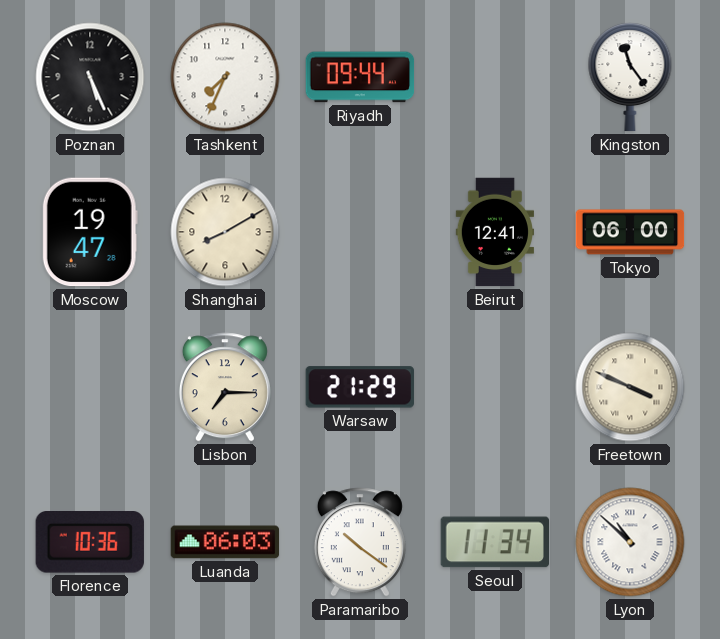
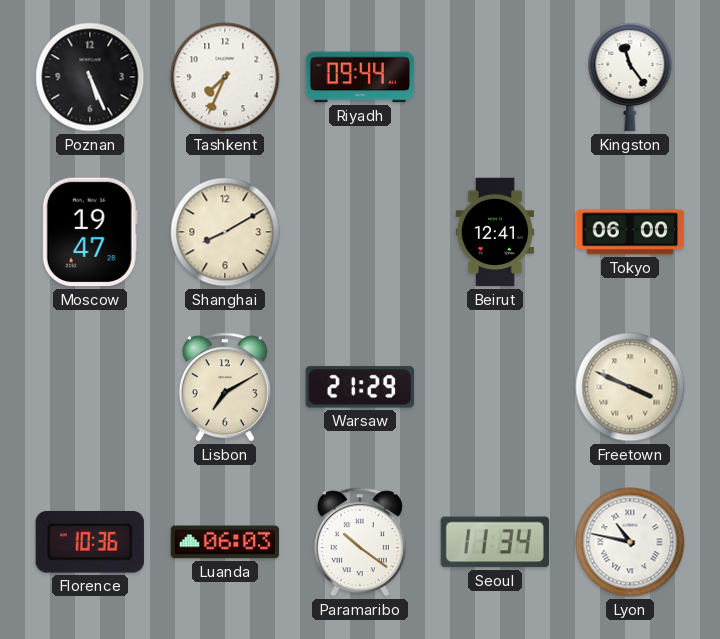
Lisbon: 7:15 -> 7:10
Lyon: 10:52 -> 10:47
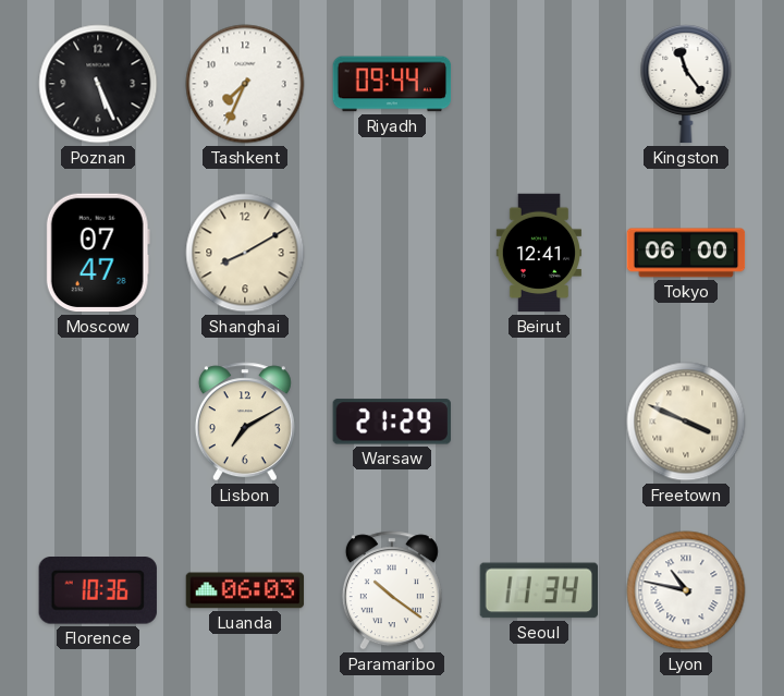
Moscow: 19:47 -> 07:47
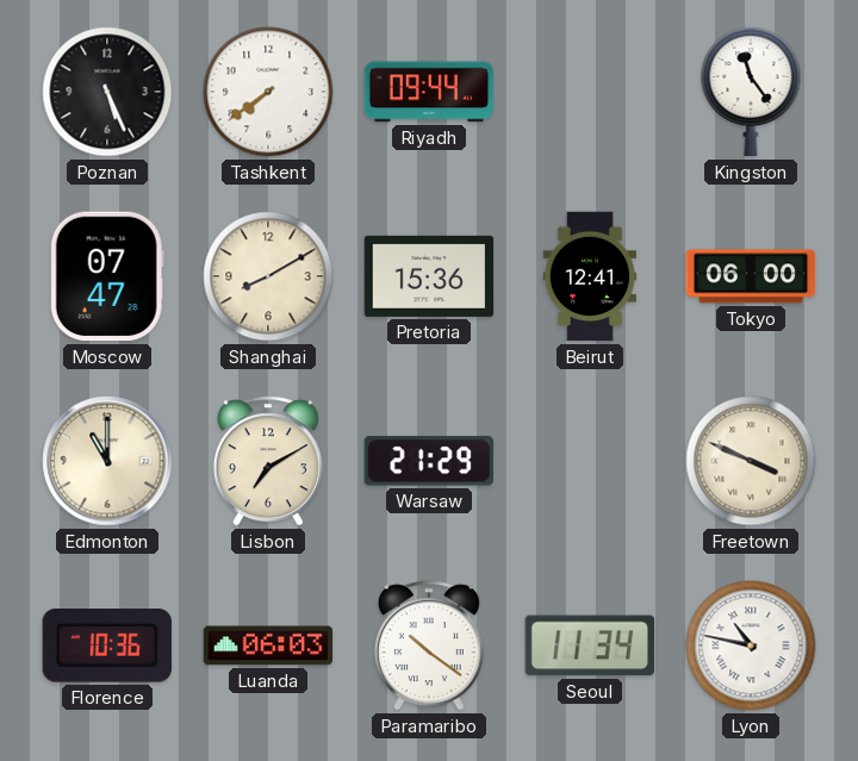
Tashkent: 7:34 -> 7:39
Pretoria: none -> 15:36
Edmonton: none -> 11:00
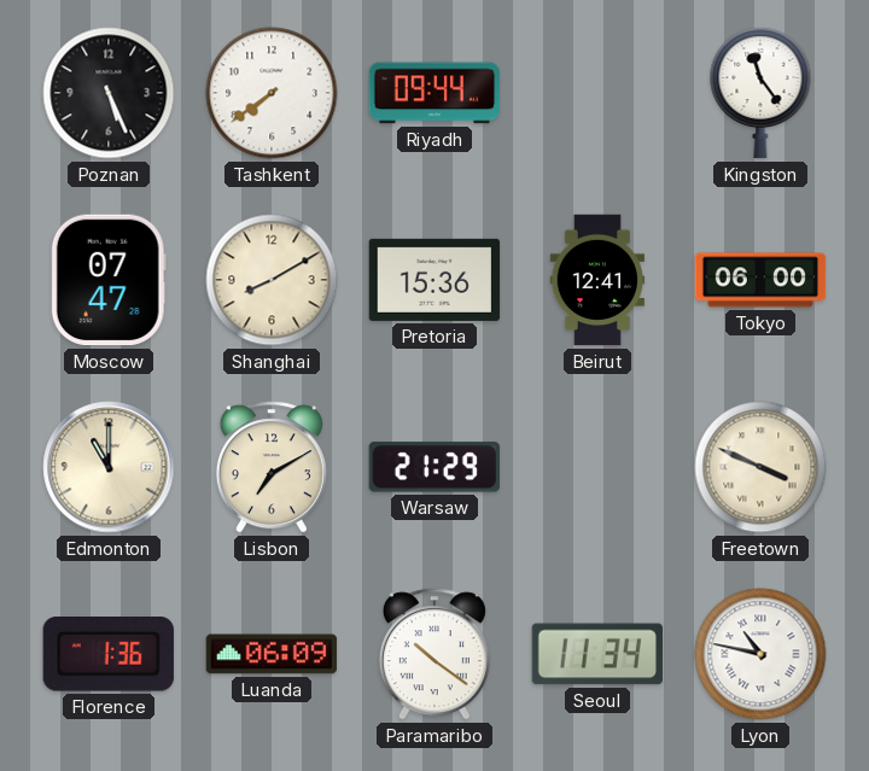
Florence: 10:36 -> 1:36
Luanda: 06:03 -> 06:09
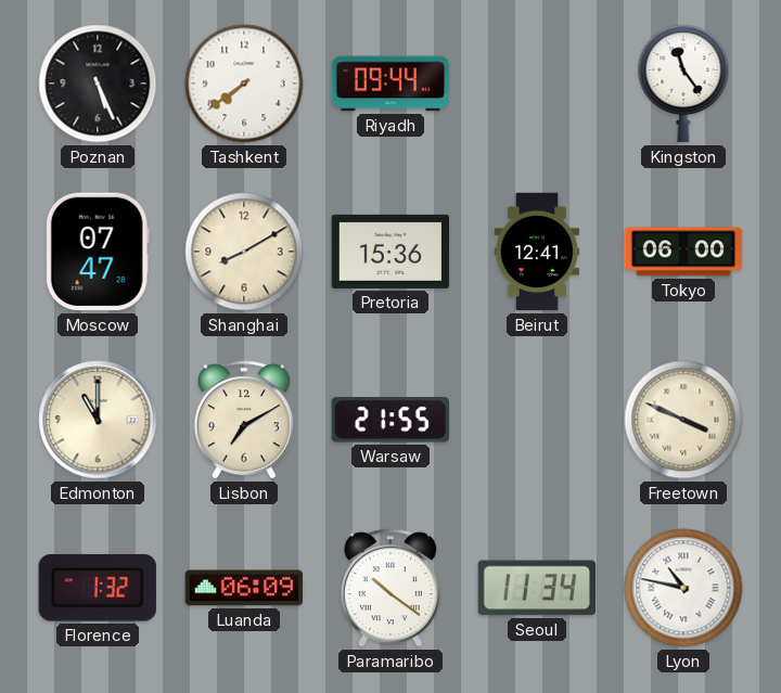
Warsaw: 21:29 -> 21:55
Florence: 1:36 -> 1:32
